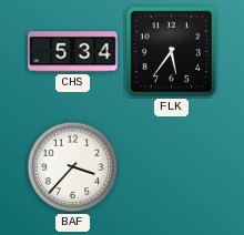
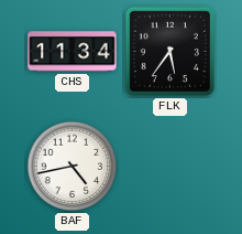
CHS: 5:34 -> 11:34
BAF: 3:37 -> 4:43
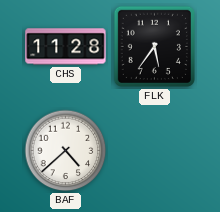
CHS: 11:34 -> 11:28
BAF: 4:43 -> 4:38
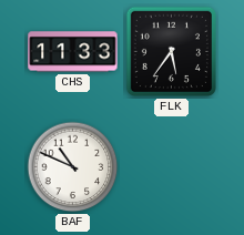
CHS: 11:28 -> 11:33
BAF: 4:38 -> 10:49
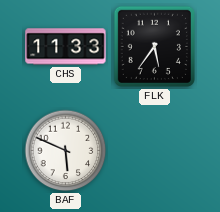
BAF: 10:49 -> 5:49
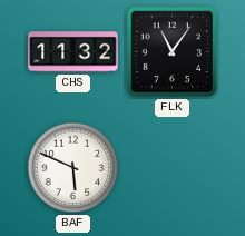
CHS: 11:33 -> 11:32
FLK: 5:36 -> 11:06
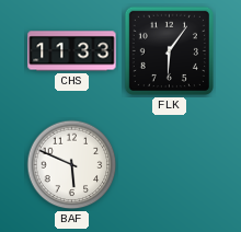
CHS: 11:32 -> 11:33
FLK: 11:06 -> 6:06
